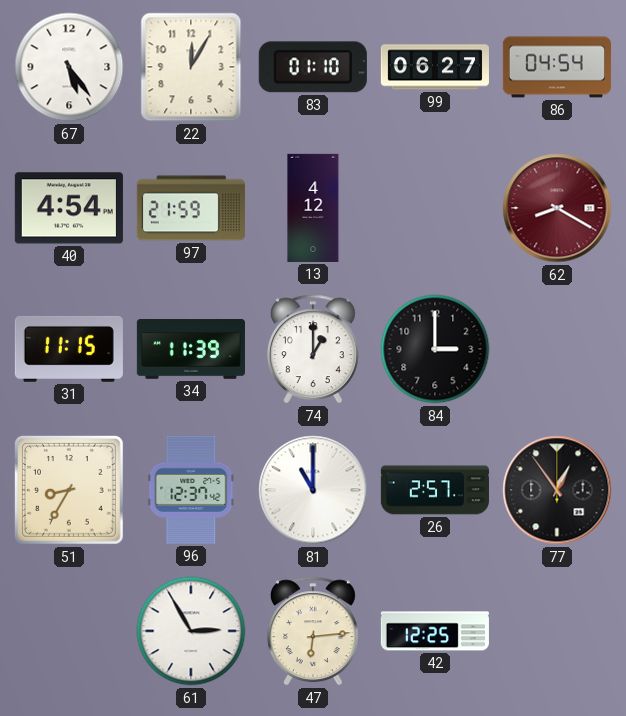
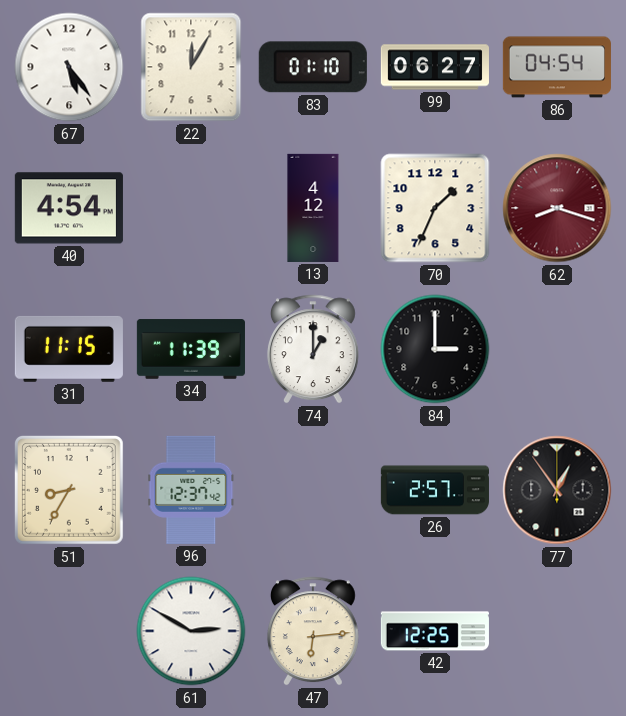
97: 21:59 -> none
70: none -> 1:34
62: 8:20 -> 8:18
81: 11:00 -> none
61: 2:55 -> 2:50
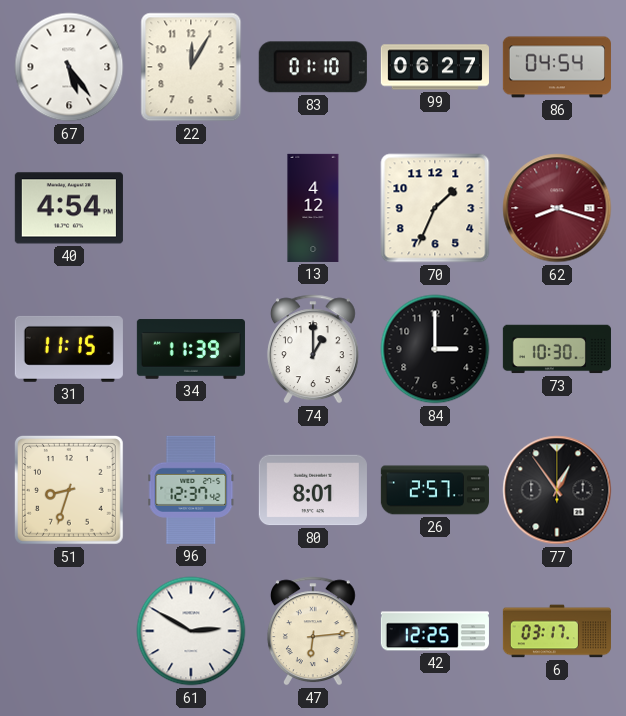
73: none -> 10:30
51: 8:35 -> 8:33
80: none -> 8:01
6: none -> 03:17
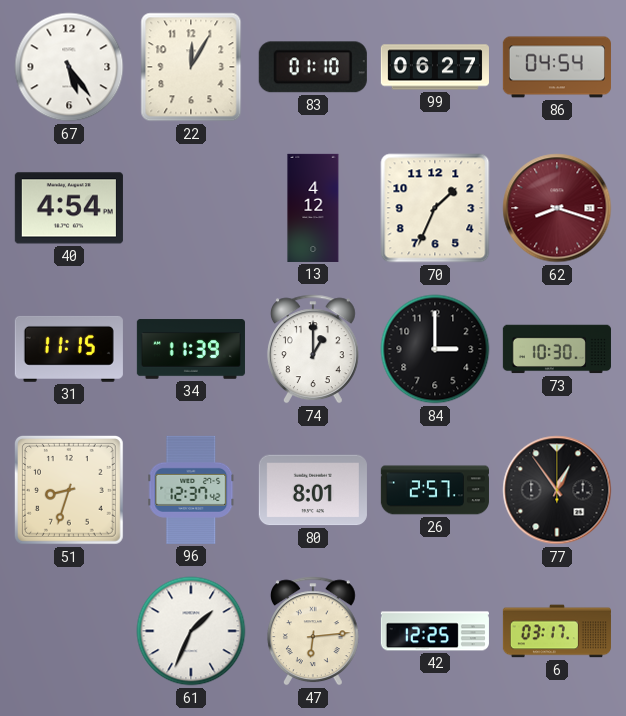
61: 2:50 -> 1:34
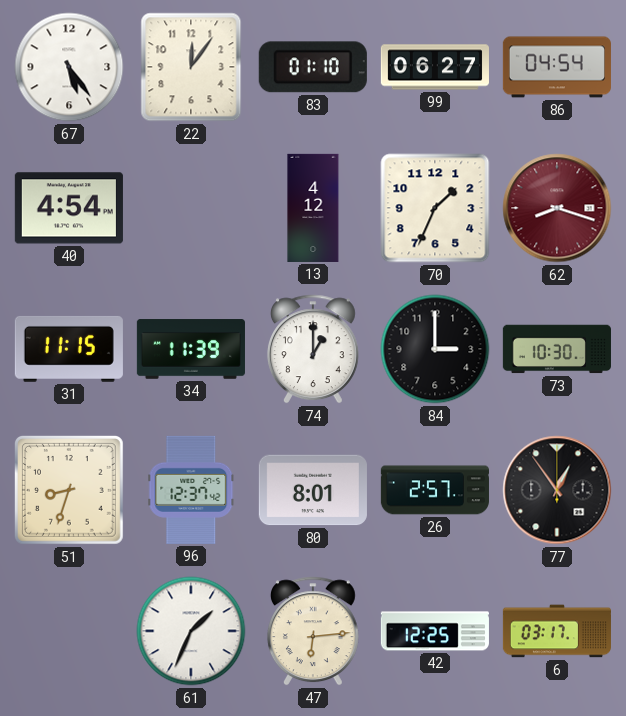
22: 12:05 -> 12:06
